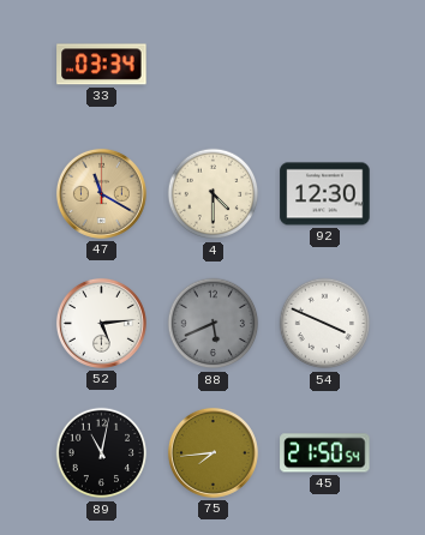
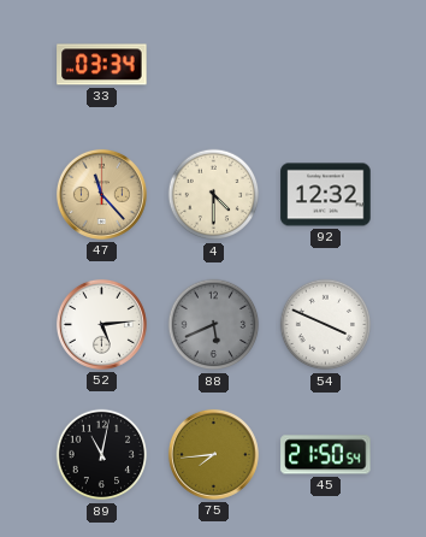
47: 11:20 -> 11:23
92: 12:30 -> 12:32
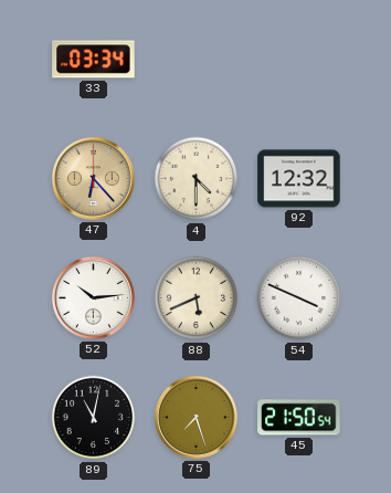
47: 11:23 -> 6:23
52: 5:14 -> 10:14
88 dial: grey -> cream
75: 7:44 -> 7:27
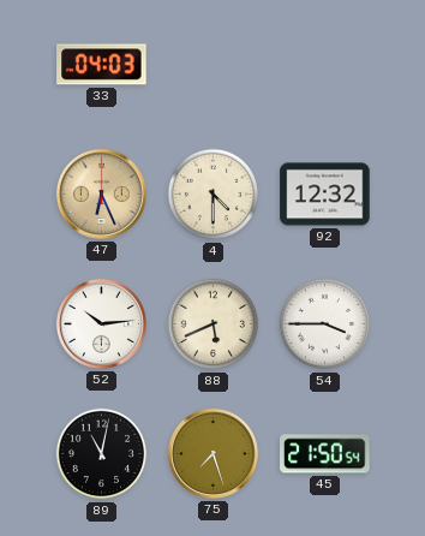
33: 03:34 -> 04:03
47: 6:23 -> 6:26
54: 3:49 -> 3:45
